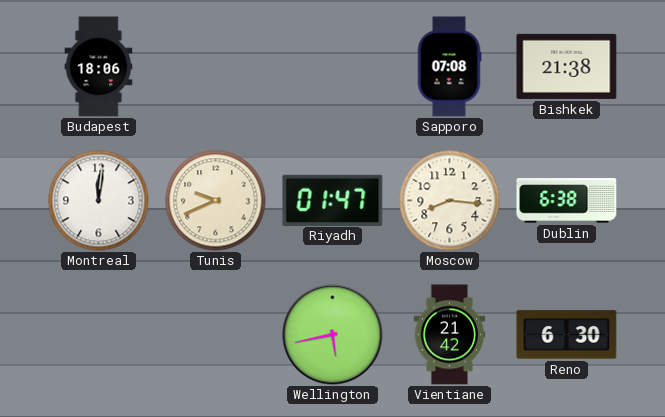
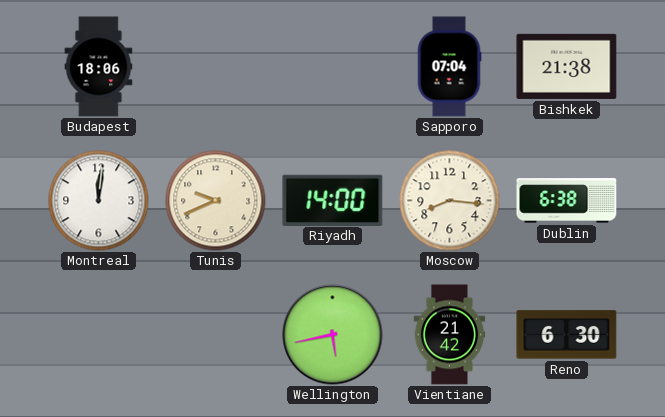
Sapporo: 07:08 -> 07:04
Riyadh: 01:47 -> 14:00
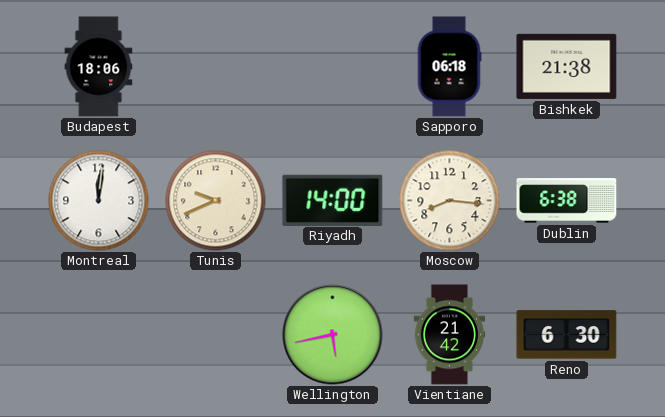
Sapporo: 07:04 -> 06:18
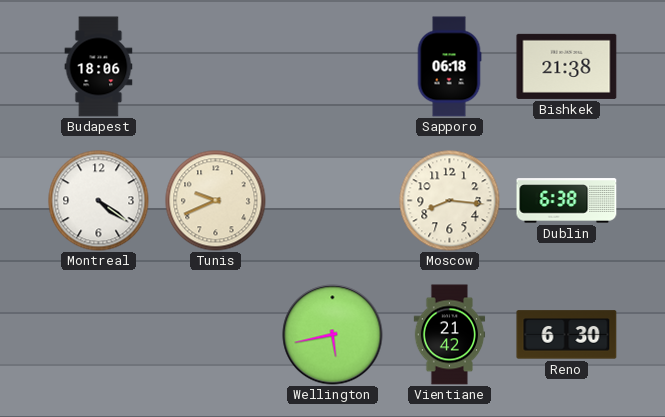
Montreal: 12:01 -> 4:21
Riyadh: 14:00 -> none
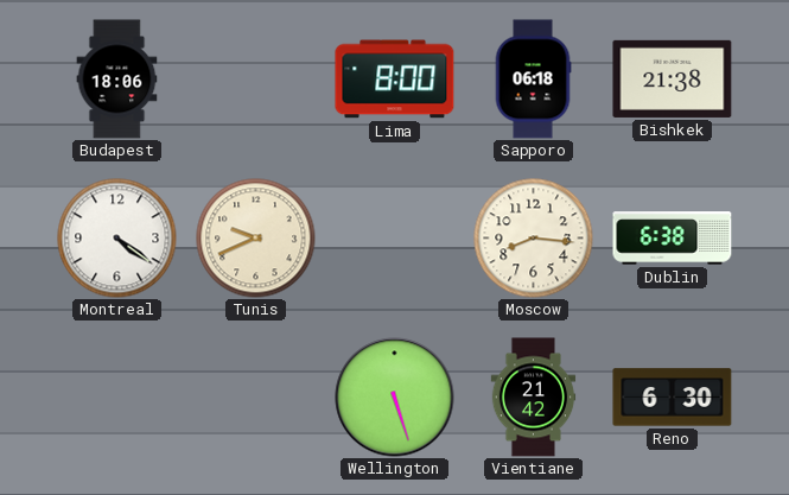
Lima: none -> 8:00
Wellington: 5:43 -> 5:27
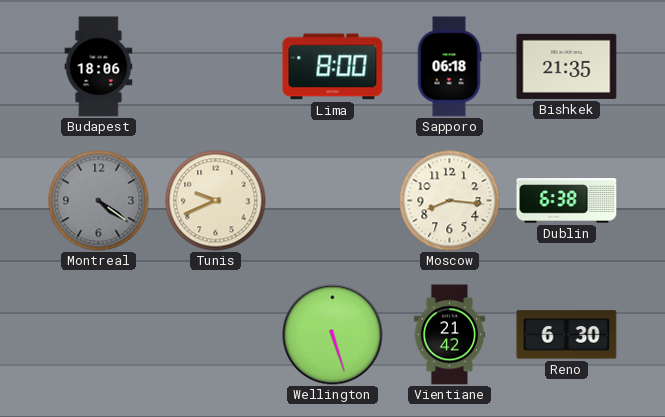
Bishkek: 21:38 -> 21:35
Montreal dial: white -> grey
